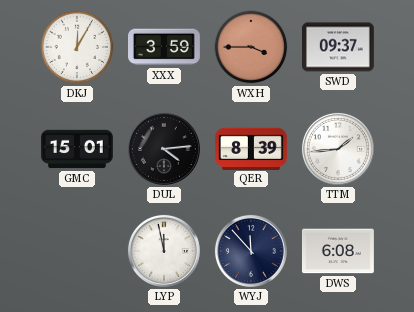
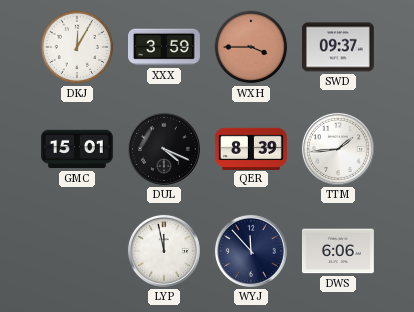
DUL: 4:14 -> 4:19
DWS: 6:08 -> 6:06
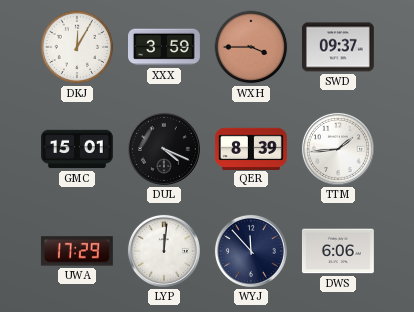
UWA: none -> 17:29
LYP: 11:58 -> 12:01
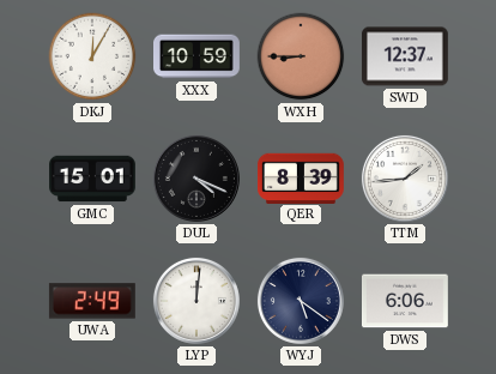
XXX: 3:59 -> 10:59
WXH: 3:45 -> 8:45
SWD: 09:37 -> 12:37
UWA: 17:29 -> 2:49
WYJ: 11:53 -> 5:21
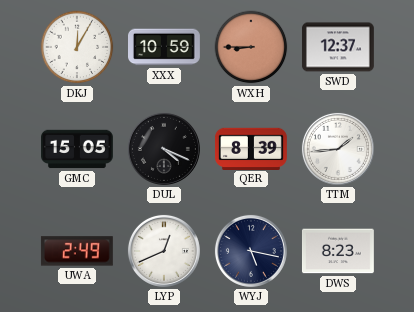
GMC: 15:01 -> 15:05
LYP: 12:01 -> 12:41
WYJ: 5:21 -> 5:17
DWS: 6:06 -> 8:23
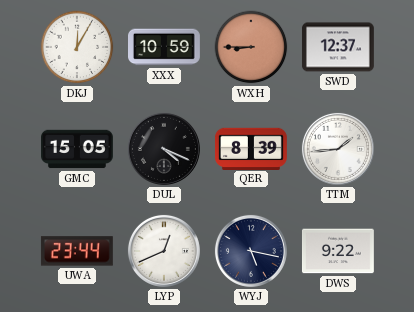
UWA: 2:49 -> 23:44
DWS: 8:23 -> 9:22
